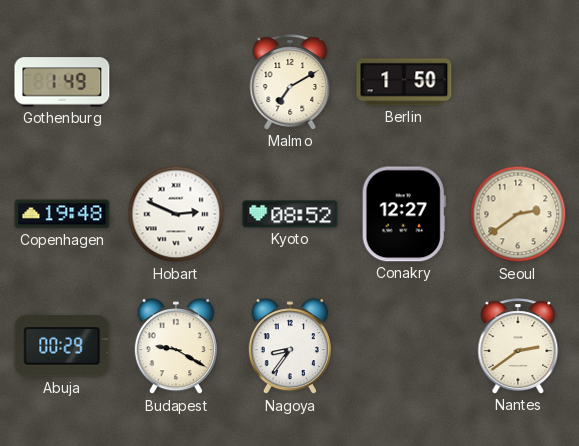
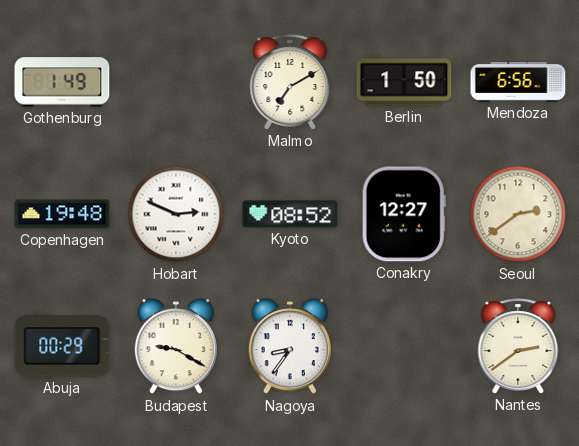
Mendoza: none -> 6:56
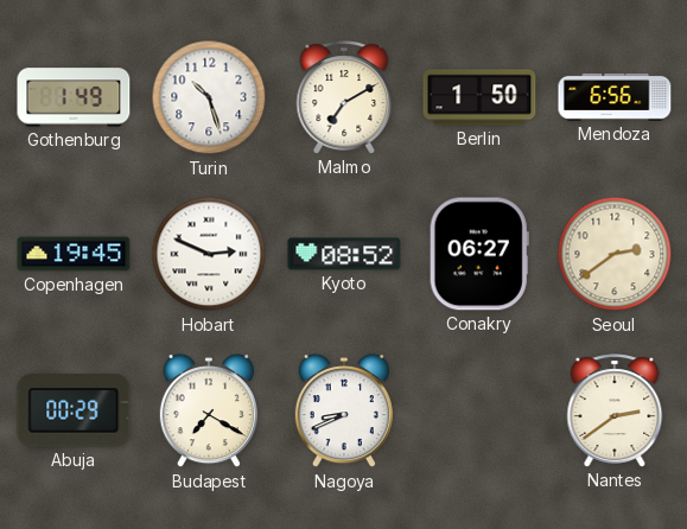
Turin: none -> 10:27
Copenhagen: 19:48 -> 19:45
Conakry: 12:27 -> 06:27
Budapest: 9:20 -> 7:20
Nagoya: 8:36 -> 8:41
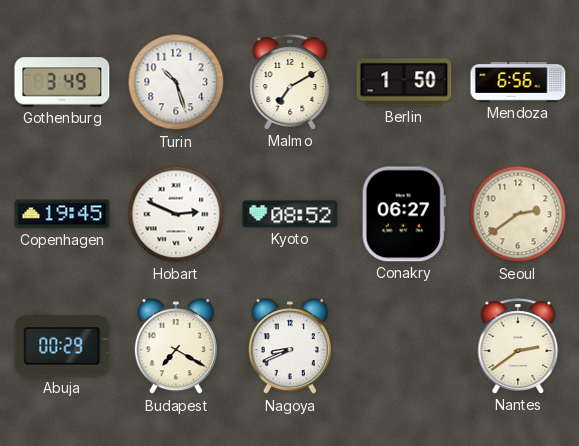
Gothenburg: 1:49 -> 3:49
